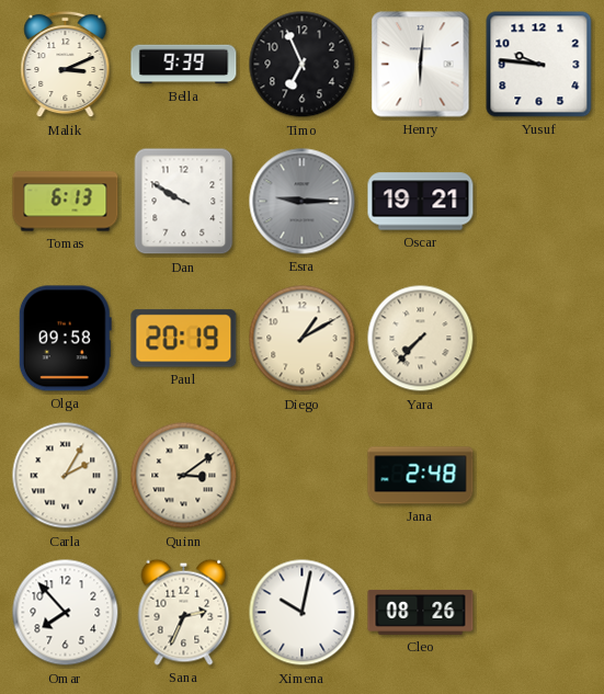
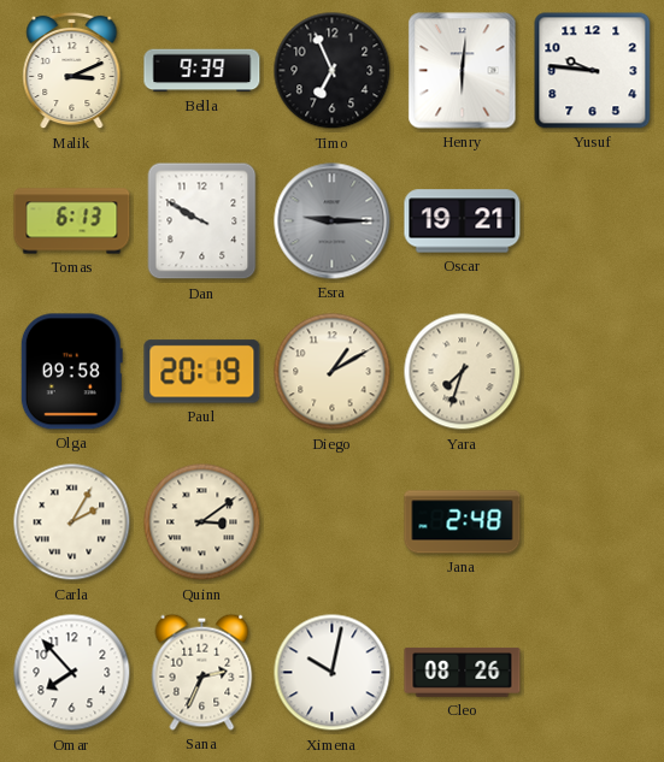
Yara: 7:37 -> 7:33
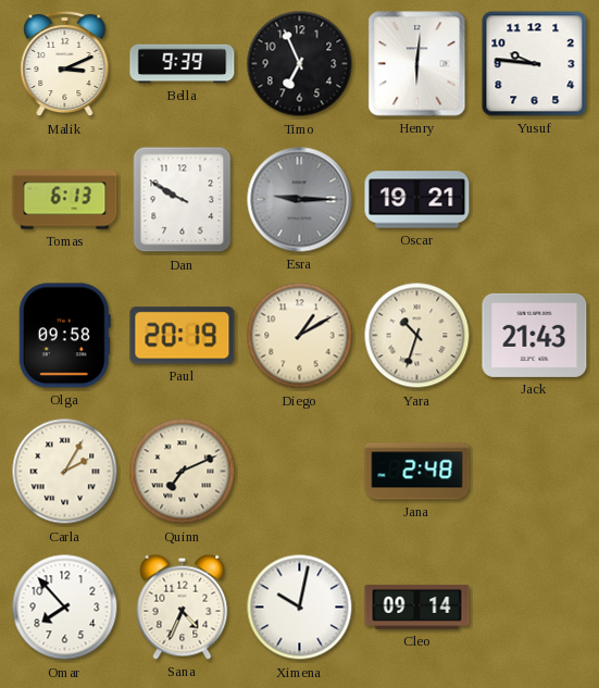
Yara: 7:33 -> 10:33
Jack: none -> 21:43
Quinn: 3:09 -> 7:11
Sana: 2:34 -> 4:34
Cleo: 08:26 -> 09:14
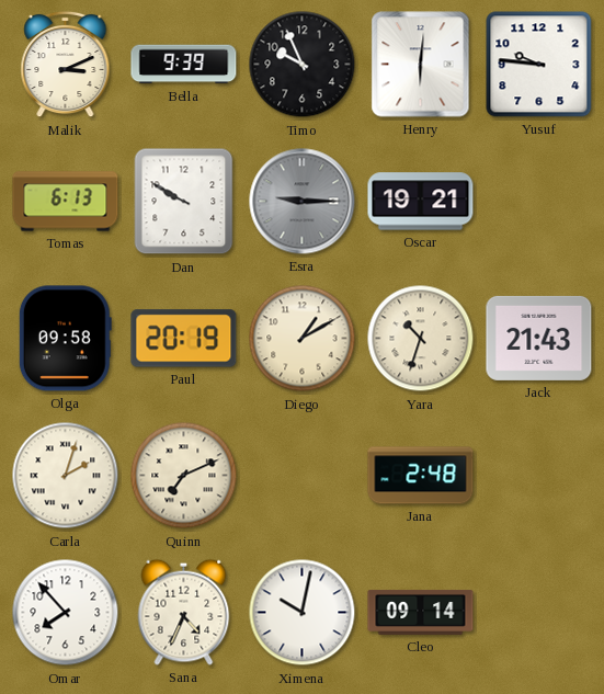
Timo: 6:56 -> 9:56
Carla: 2:05 -> 2:03
